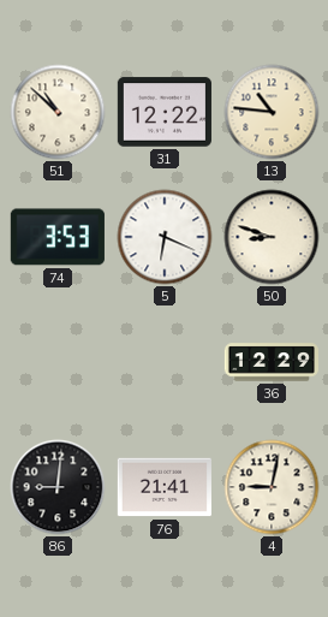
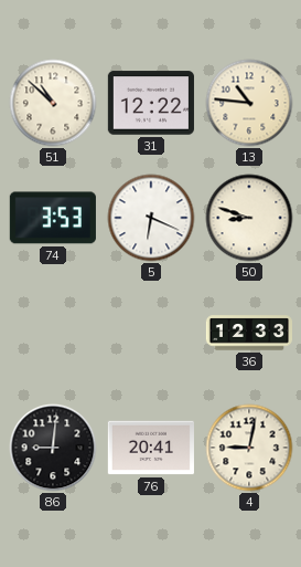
36: 12:29 -> 12:33
76: 21:41 -> 20:41
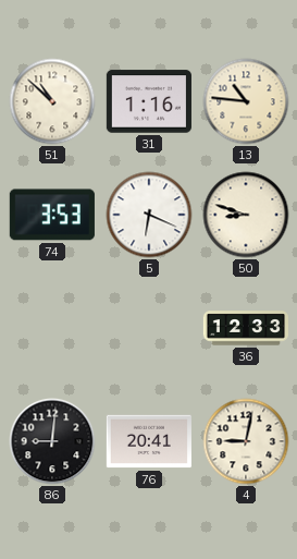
31: 12:22 -> 1:16
